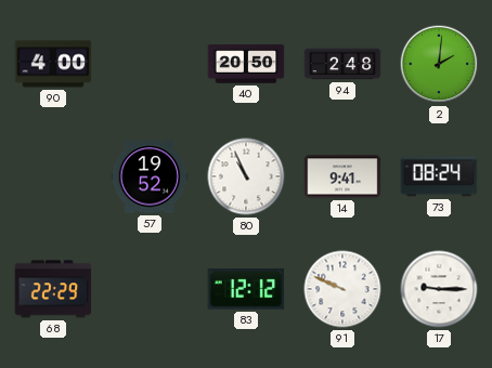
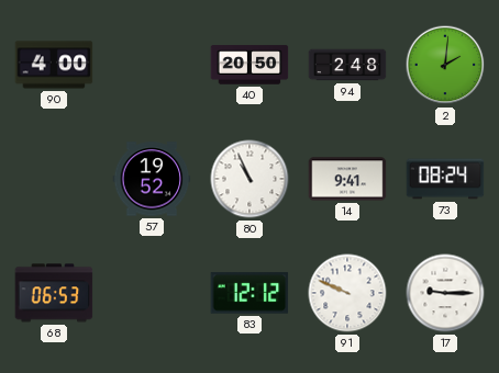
68: 22:29 -> 06:53
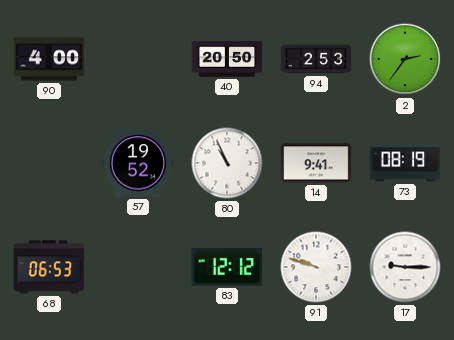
94: 2:48 -> 2:53
2: 2:01 -> 2:36
73: 08:24 -> 08:19
91: 9:49 -> 9:48
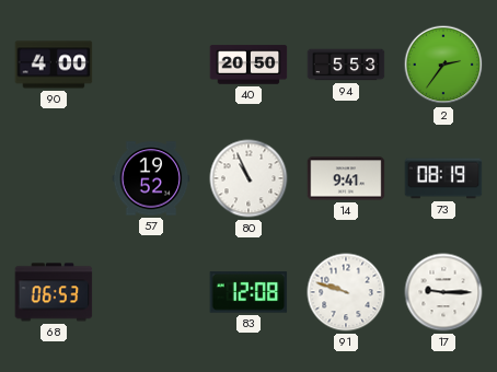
94: 2:53 -> 5:53
83: 12:12 -> 12:08
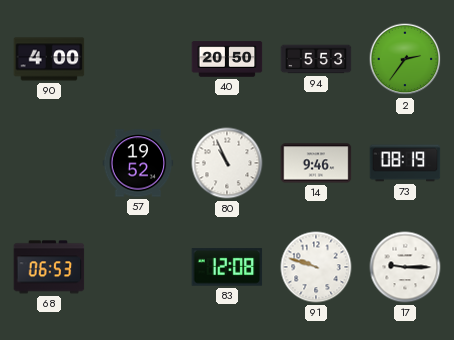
14: 9:41 -> 9:46
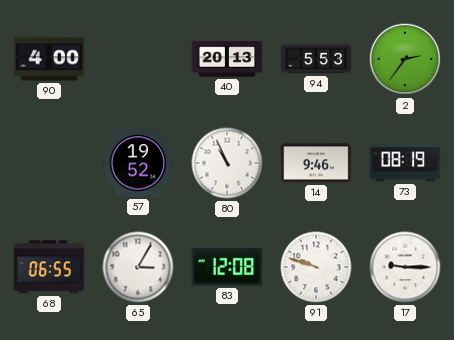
40: 20:50 -> 20:13
68: 06:53 -> 06:55
65: none -> 3:05
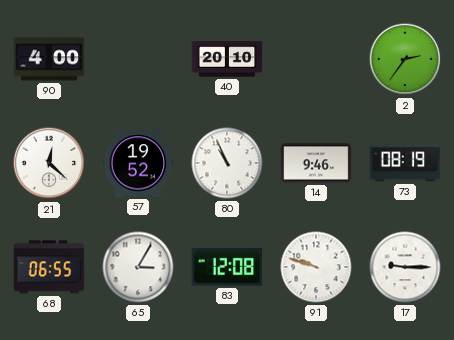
40: 20:13 -> 20:10
94: 5:53 -> none
21: none -> 12:22
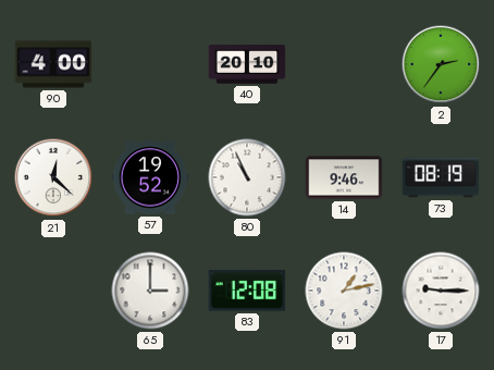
68: 06:55 -> none
65: 3:05 -> 3:00
91: 9:48 -> 1:13
